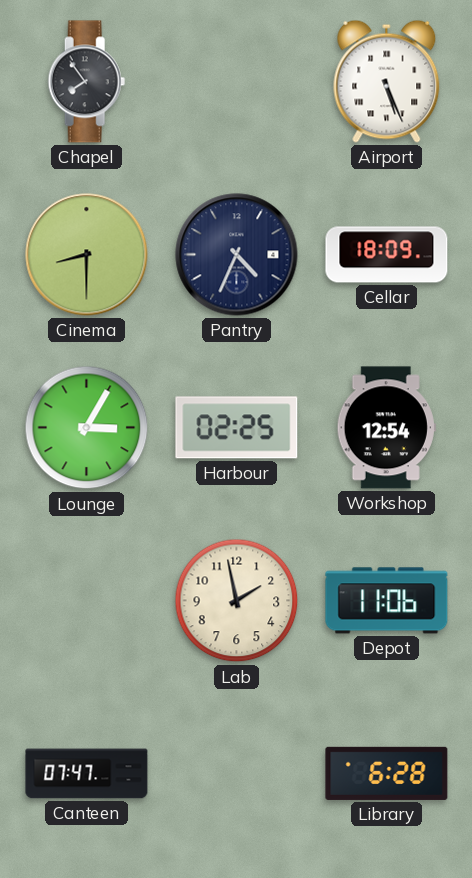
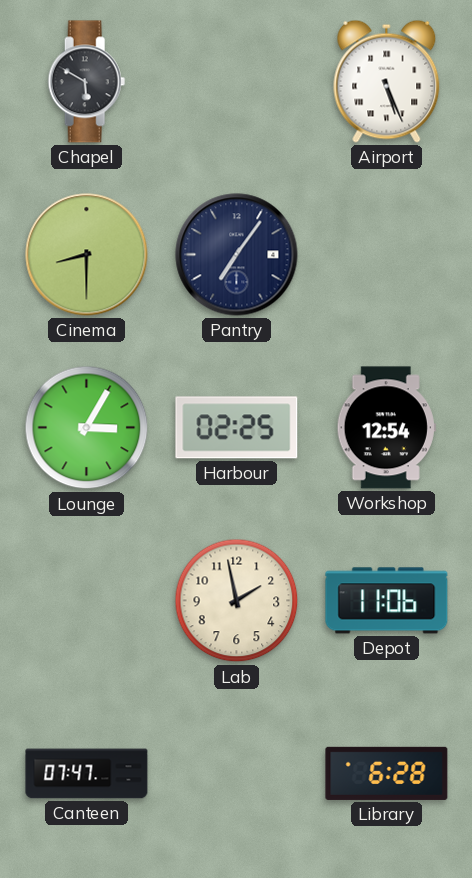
Chapel: 7:54 -> 5:50
Pantry: 4:34 -> 7:06
Cellar: 18:09 -> none
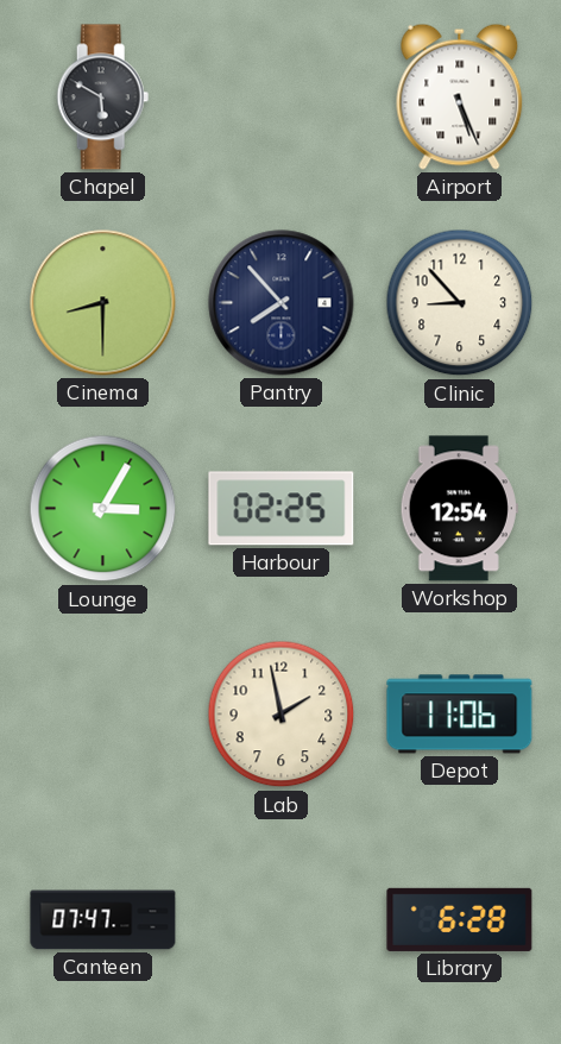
Pantry: 7:06 -> 7:53
Clinic: none -> 8:53
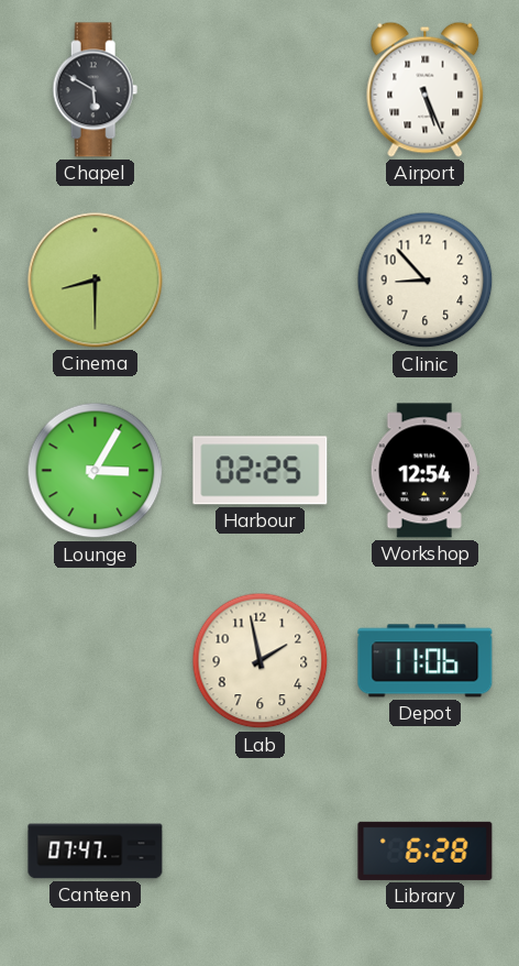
Pantry: 7:53 -> none
